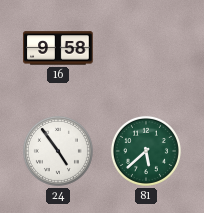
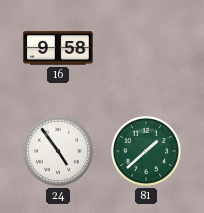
81: 5:38 -> 1:38
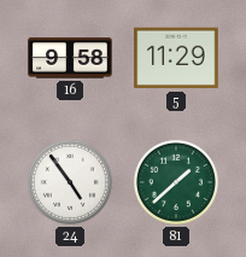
5: none -> 11:29
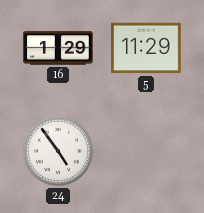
16: 9:58 -> 1:29
81: 1:38 -> none
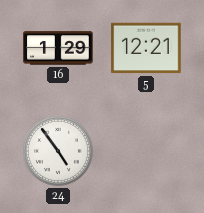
5: 11:29 -> 12:21
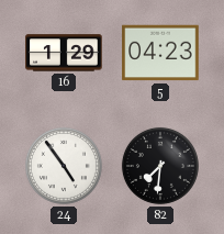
5: 12:21 -> 04:23
82: none -> 7:31
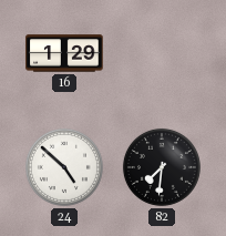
5: 04:23 -> none
24: 4:54 -> 4:52
